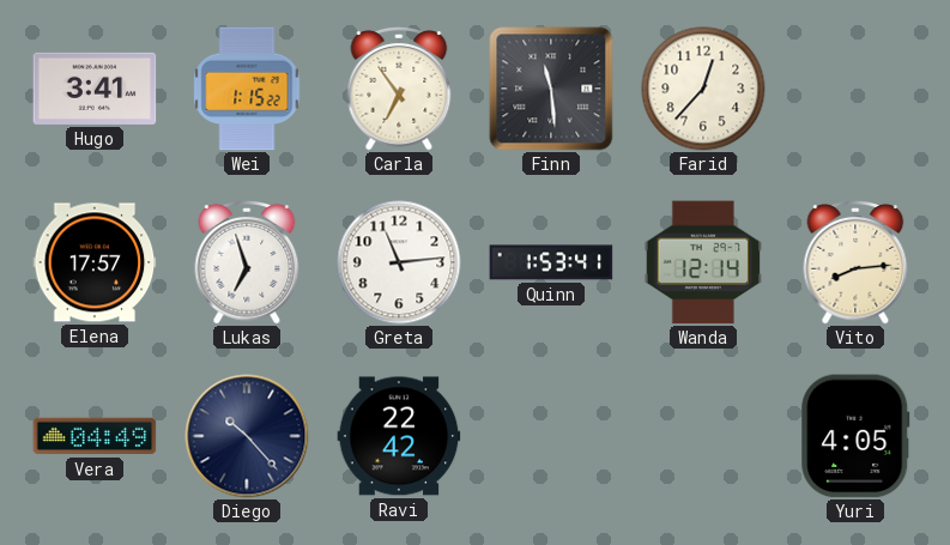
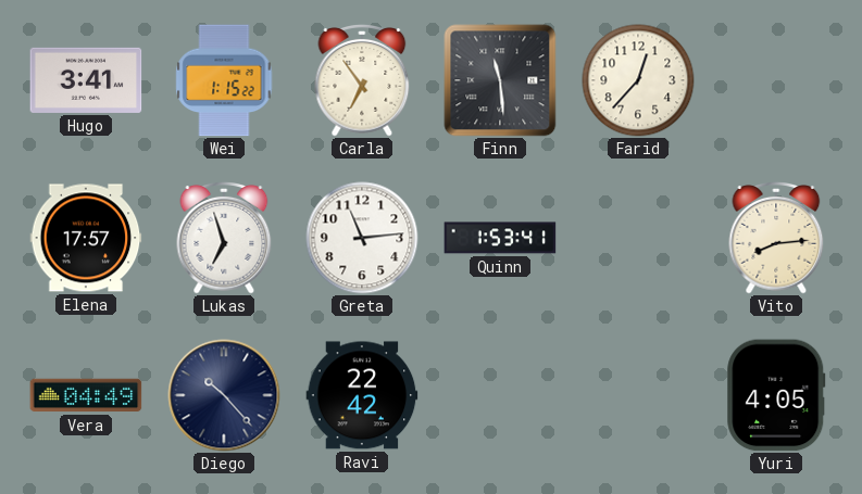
Wanda: 12:14 -> none
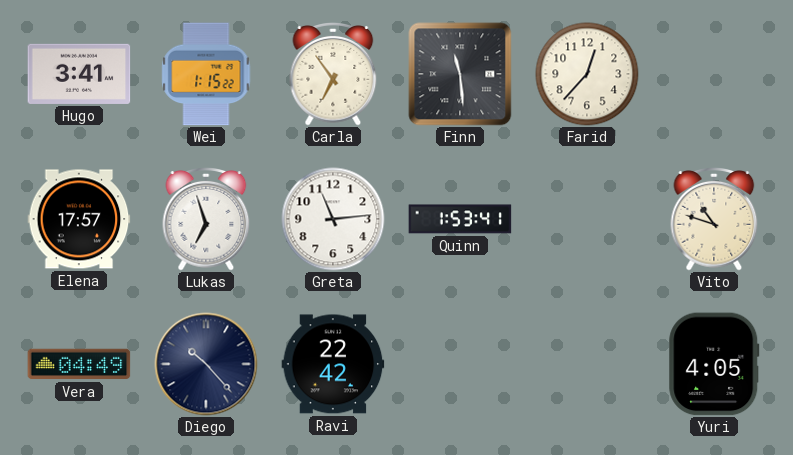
Vito: 8:14 -> 10:48
